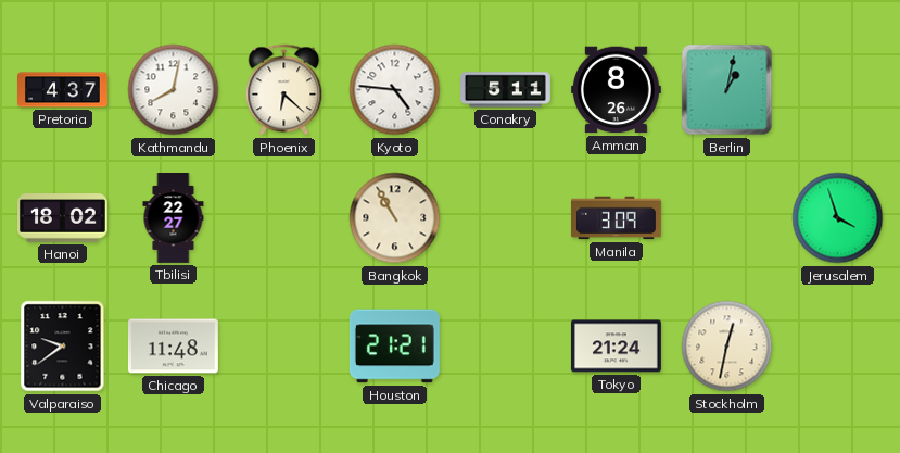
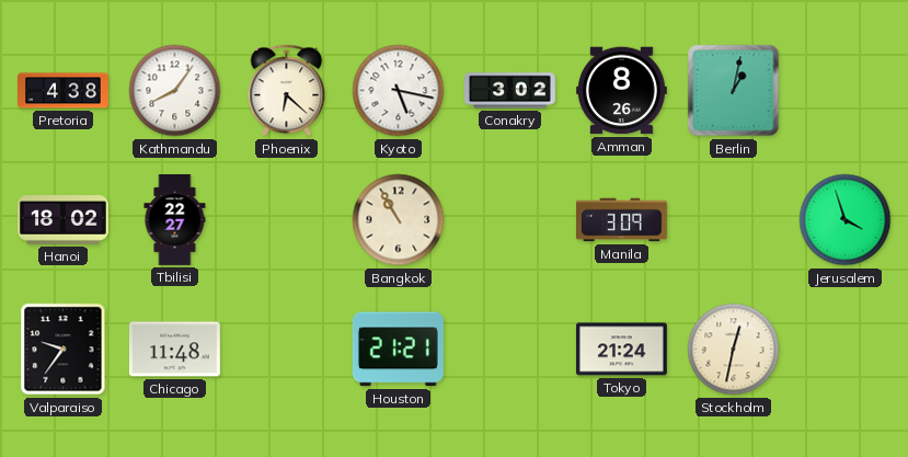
Pretoria: 4:37 -> 4:38
Kathmandu: 8:02 -> 8:06
Kyoto: 4:46 -> 5:17
Conakry: 5:11 -> 3:02
Valparaiso: 9:39 -> 9:36
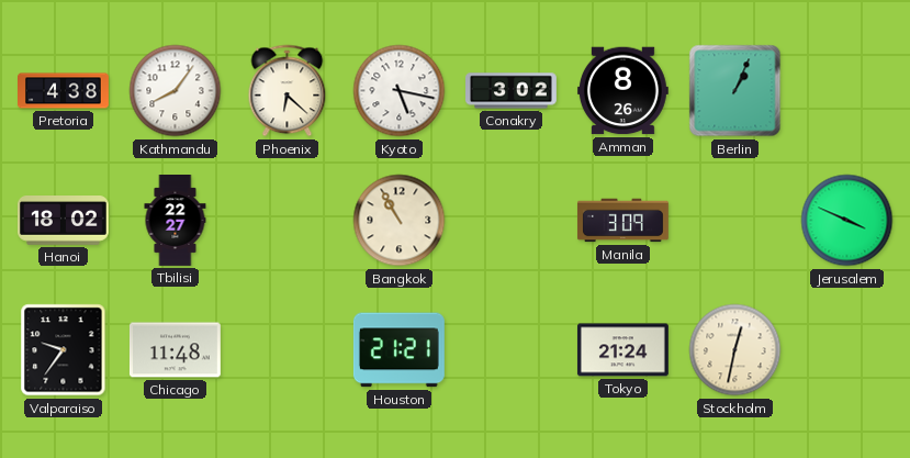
Berlin: 1:02 -> 1:04
Jerusalem: 3:57 -> 3:49
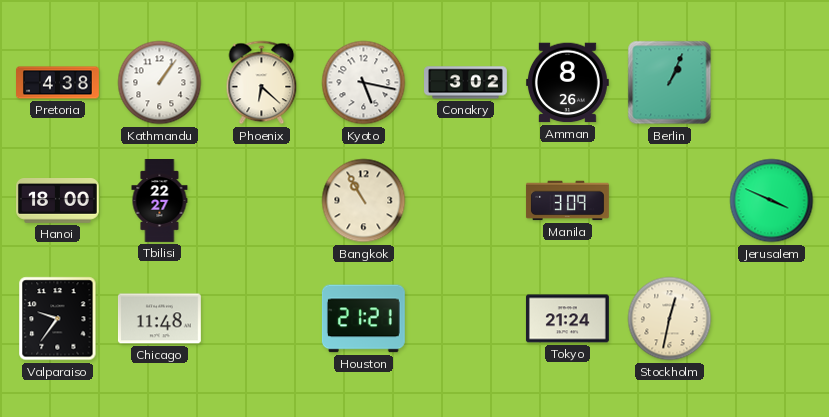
Kathmandu: 8:06 -> 1:06
Hanoi: 18:02 -> 18:00
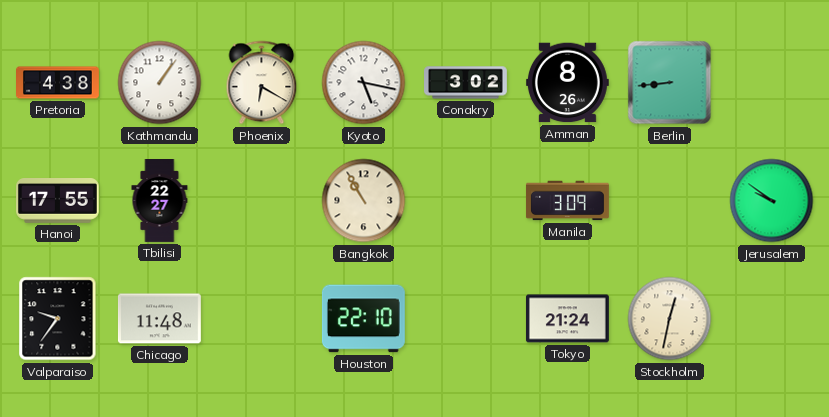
Phoenix: 6:22 -> 6:20
Berlin: 1:04 -> 8:44
Hanoi: 18:00 -> 17:55
Jerusalem: 3:49 -> 9:51
Houston: 21:21 -> 22:10
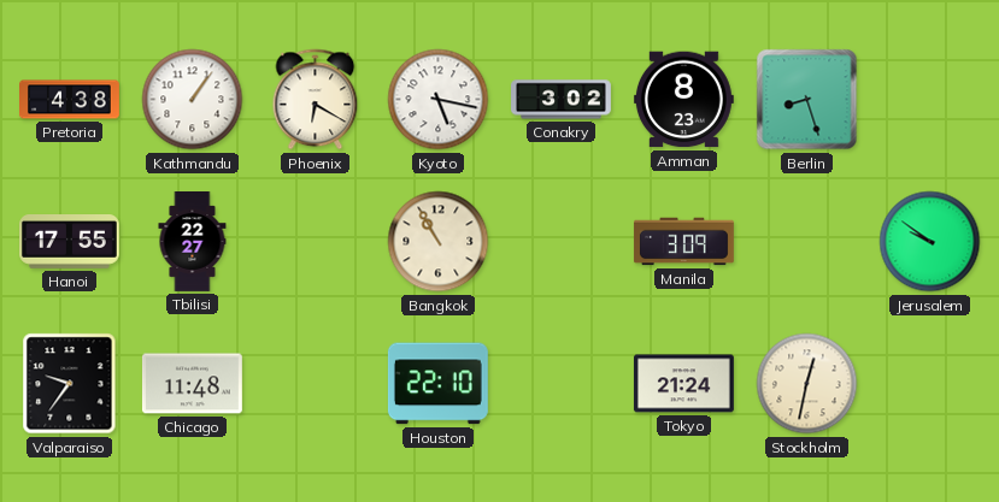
Amman: 8:26 -> 8:23
Berlin: 8:44 -> 8:27
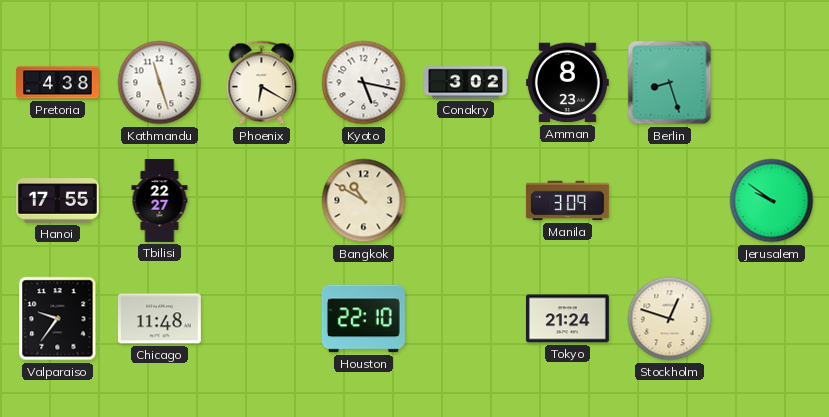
Kathmandu: 1:06 -> 11:27
Bangkok: 10:55 -> 10:50
Stockholm: 12:32 -> 12:48
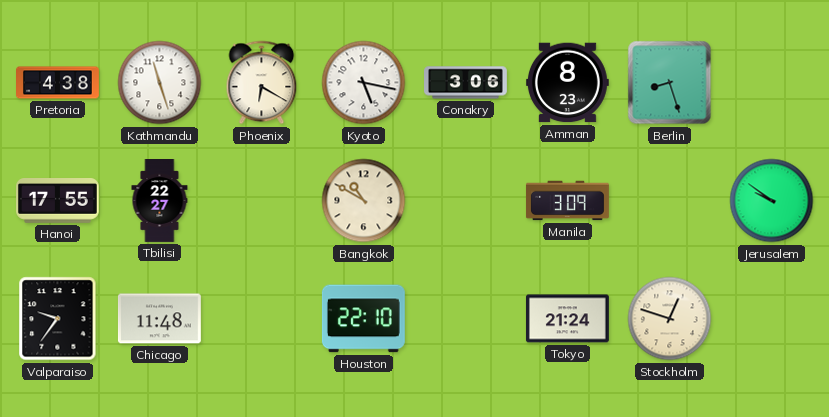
Conakry: 3:02 -> 3:06
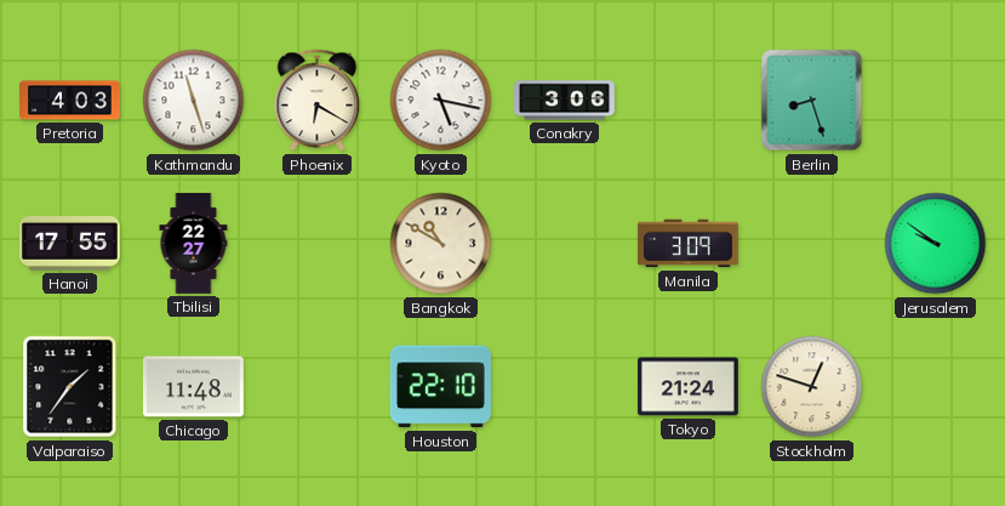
Pretoria: 4:38 -> 4:03
Amman: 8:23 -> none
Valparaiso: 9:36 -> 1:36
